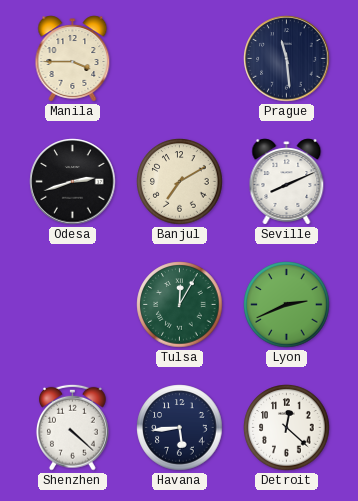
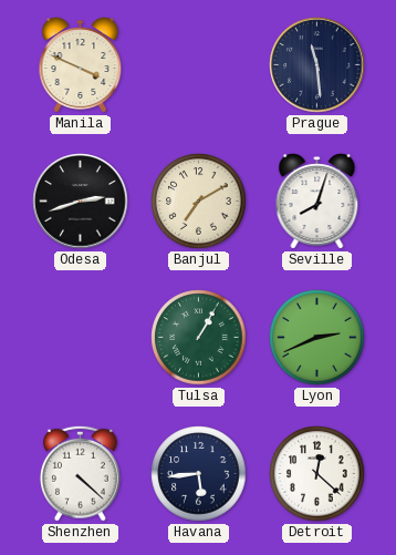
Manila: 3:45 -> 3:49
Seville: 8:11 -> 8:03
Tulsa: 12:05 -> 1:05
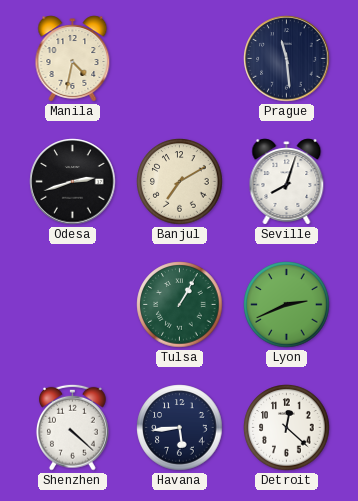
Manila: 3:49 -> 4:32
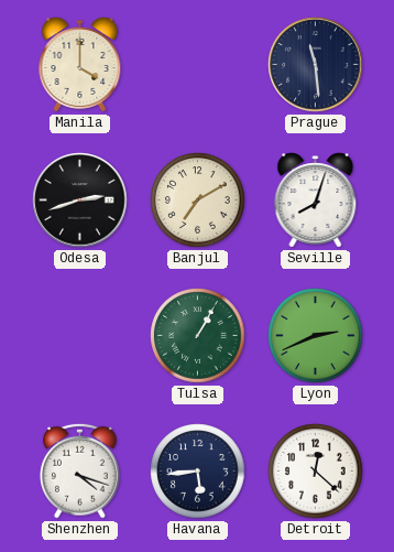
Manila: 4:32 -> 4:00
Shenzhen: 4:22 -> 4:18
